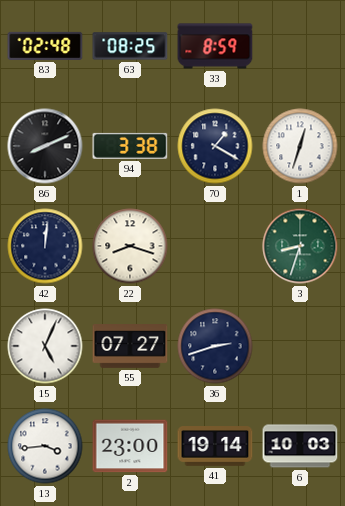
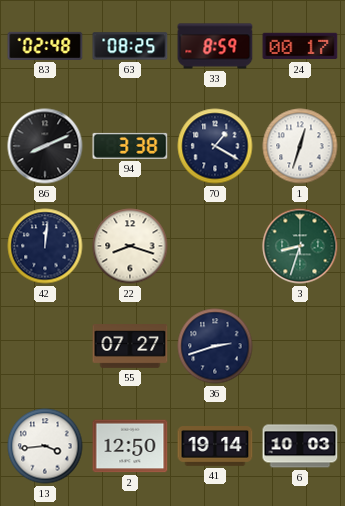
24: none -> 00:17
15: 5:04 -> none
2: 23:00 -> 12:50
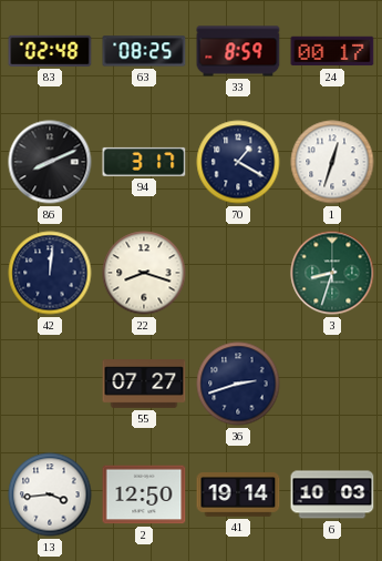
94: 3:38 -> 3:17
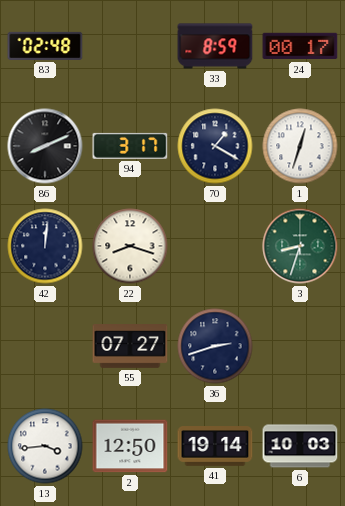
63: 08:25 -> none
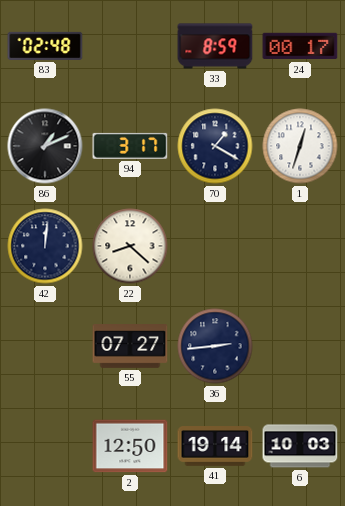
86: 8:11 -> 1:11
22: 8:18 -> 8:22
3: 8:33 -> none
36: 2:42 -> 2:44
13: 3:44 -> none
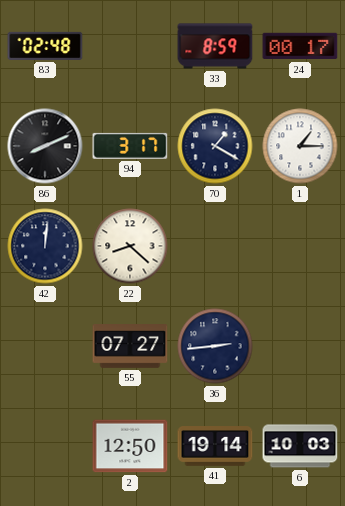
86: 1:11 -> 8:11
1: 12:33 -> 1:15
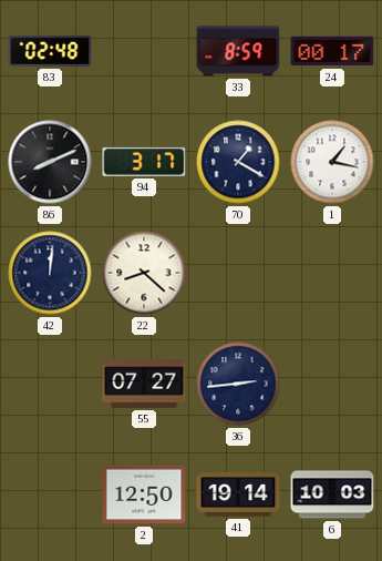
1: 1:15 -> 1:17
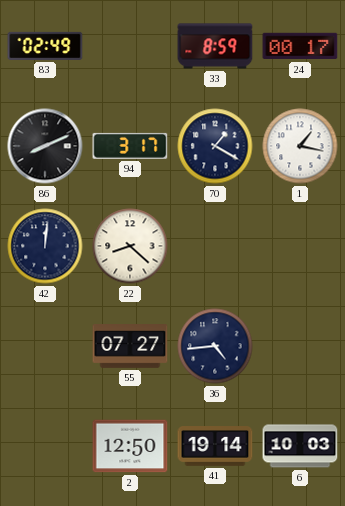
83: 02:48 -> 02:49
36: 2:44 -> 4:44
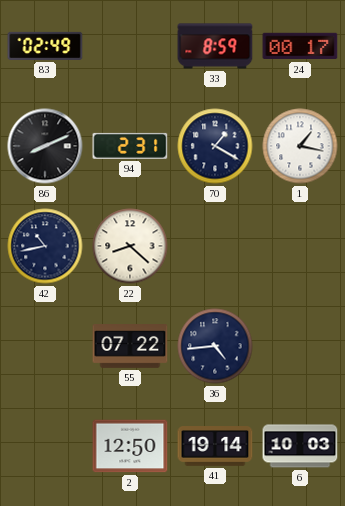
94: 3:17 -> 2:31
42: 12:01 -> 10:43
55: 07:27 -> 07:22
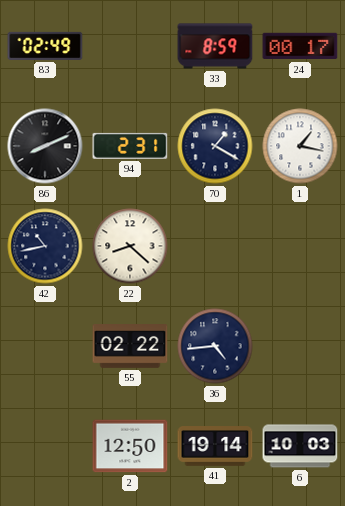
55: 07:22 -> 02:22
